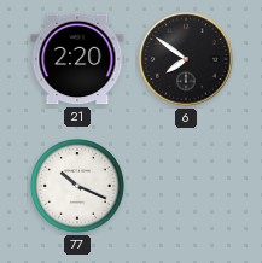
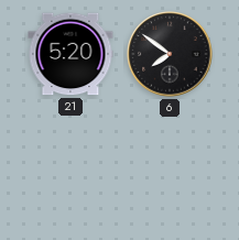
21: 2:20 -> 5:20
77: 10:19 -> none
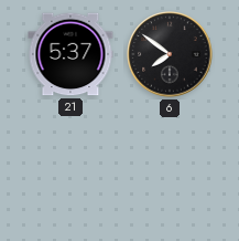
21: 5:20 -> 5:37
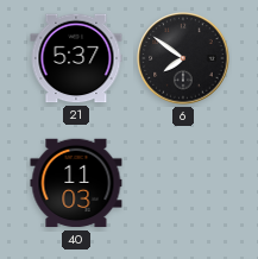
40: none -> 11:03
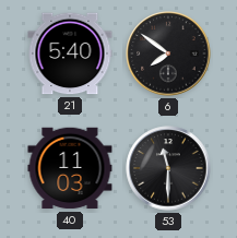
21: 5:37 -> 5:40
53: none -> 11:30
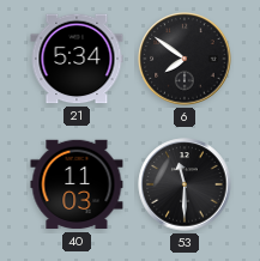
21: 5:40 -> 5:34
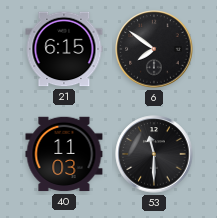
21: 5:34 -> 6:15
